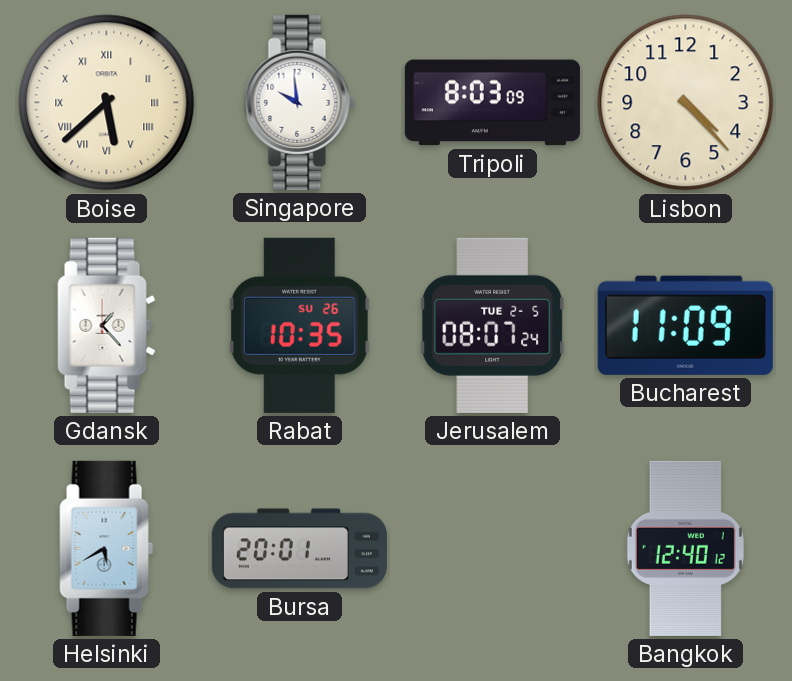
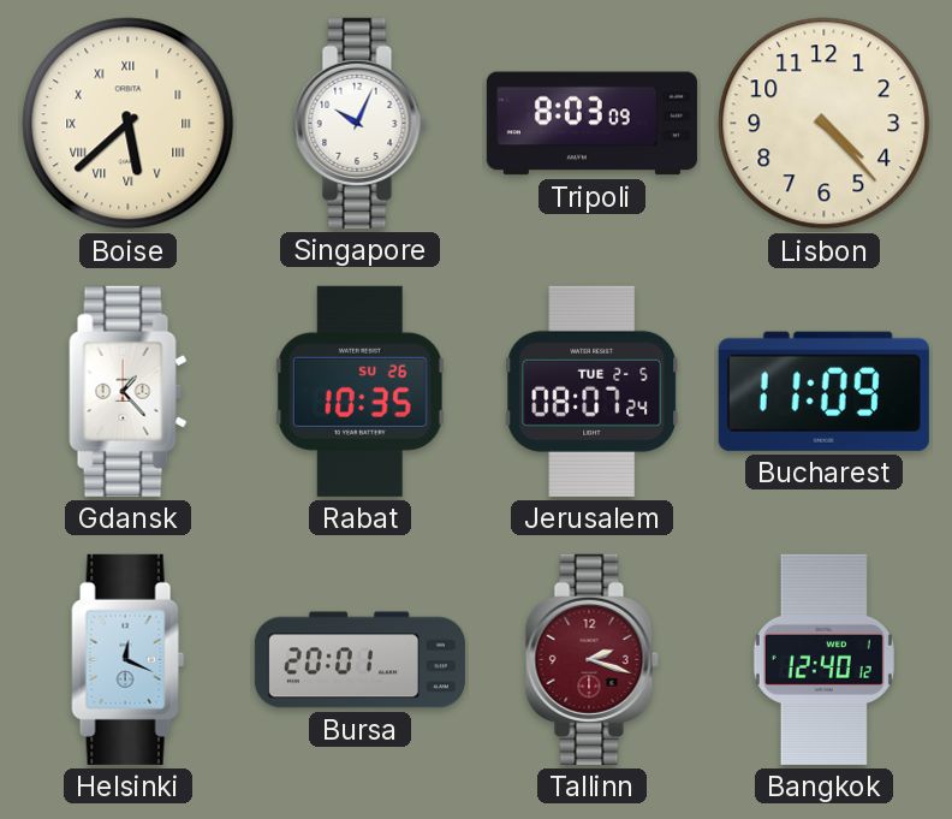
Singapore: 9:59 -> 10:04
Helsinki: 5:40 -> 12:19
Tallinn: none -> 2:18
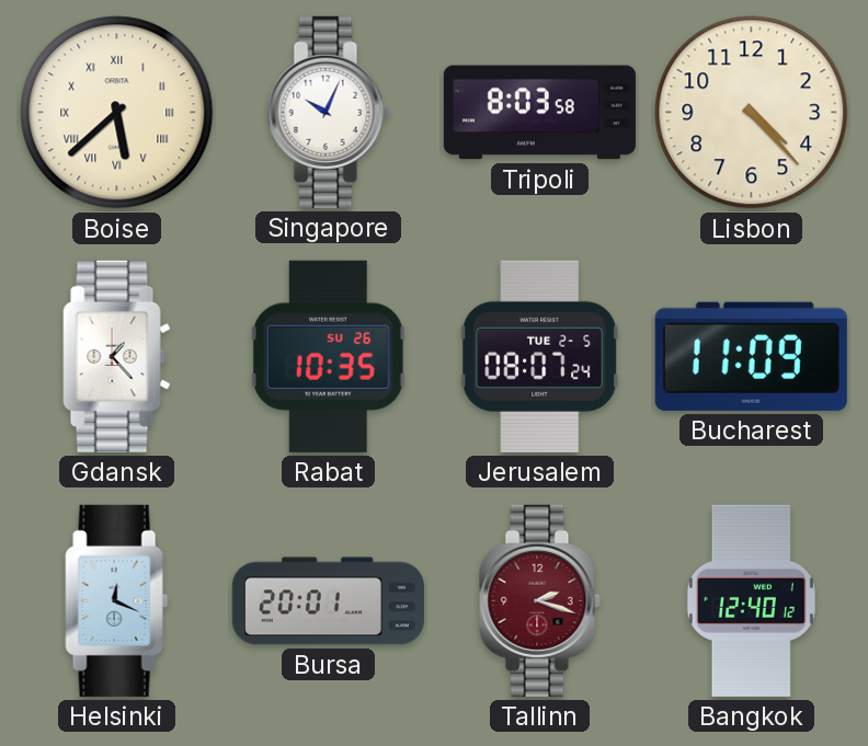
Tripoli: 8:03:09 -> 8:03:58
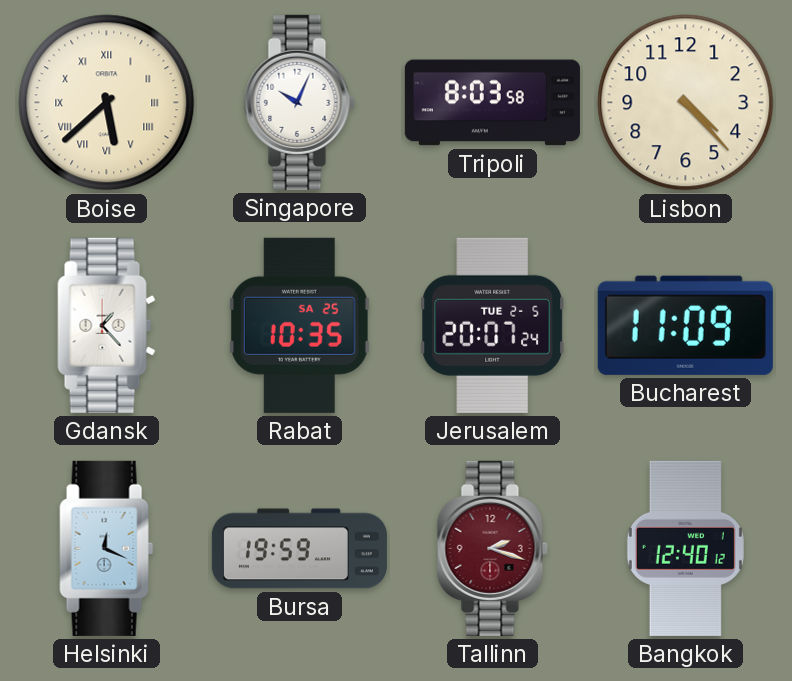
Rabat date: SU 26 -> SA 25
Jerusalem: 08:07 -> 20:07
Bursa: 20:01 -> 19:59
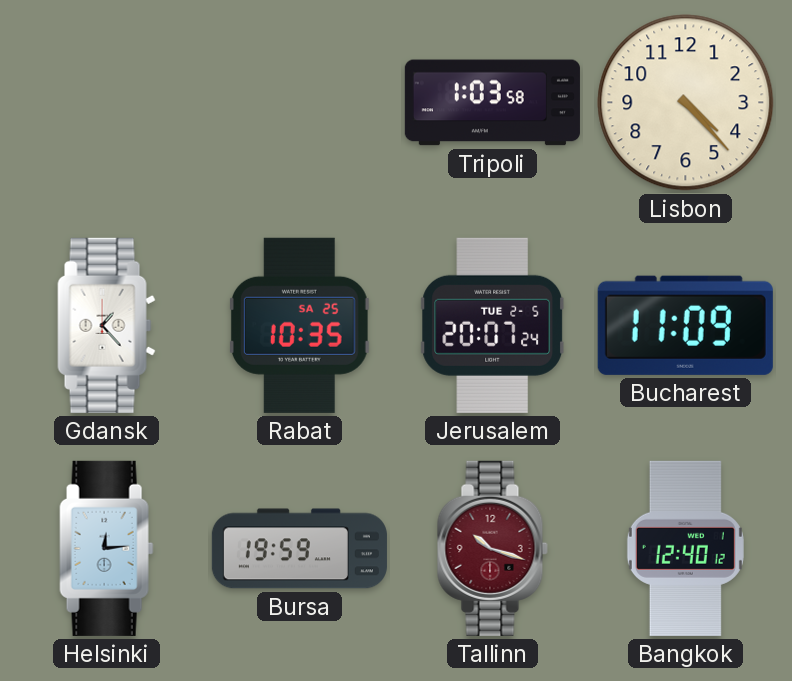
Boise: 5:38 -> none
Singapore: 10:04 -> none
Tripoli: 8:03 -> 1:03
Helsinki: 12:19 -> 12:14
Tallinn: 2:18 -> 10:18
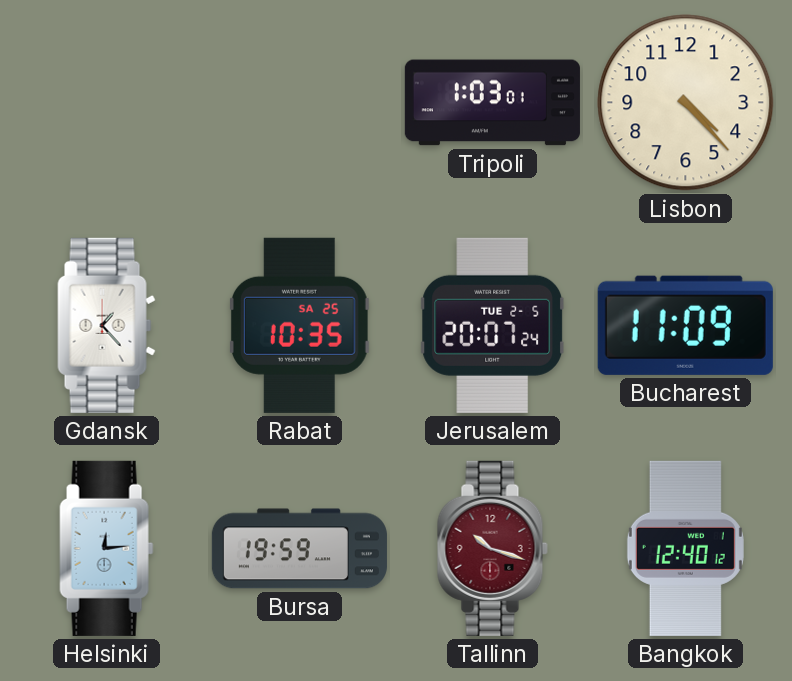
Tripoli: 1:03:58 -> 1:03:01
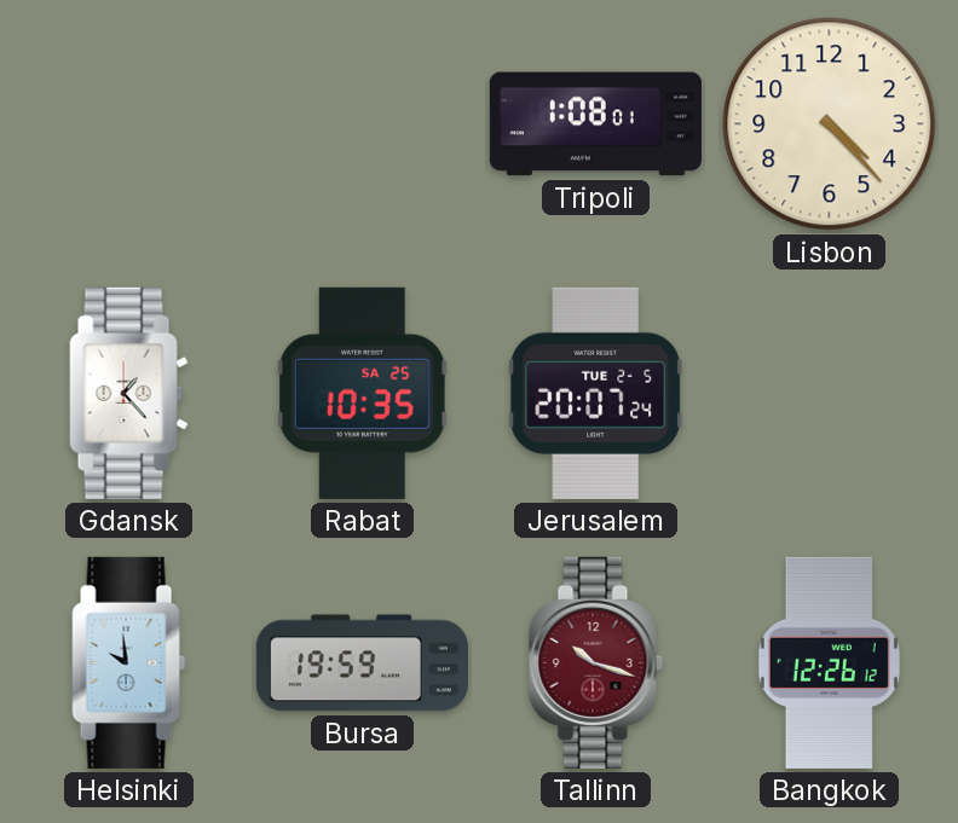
Tripoli: 1:03 -> 1:08
Bucharest: 11:09 -> none
Helsinki: 12:14 -> 9:59
Bangkok: 12:40 -> 12:26
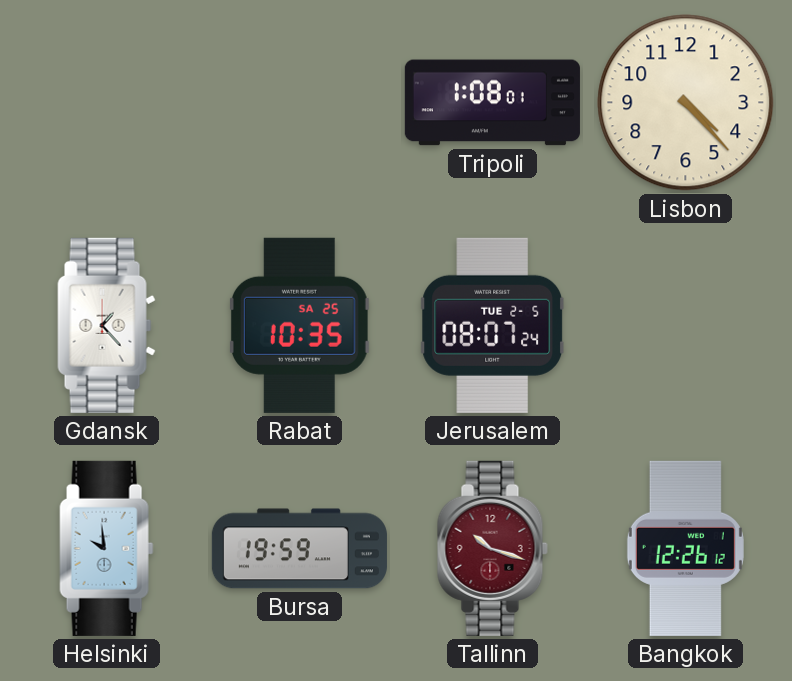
Jerusalem: 20:07 -> 08:07
